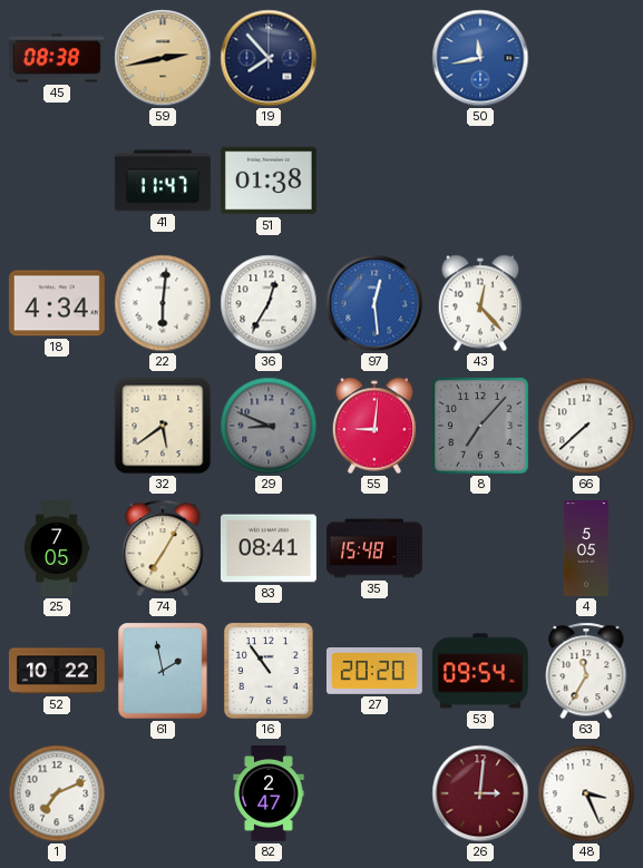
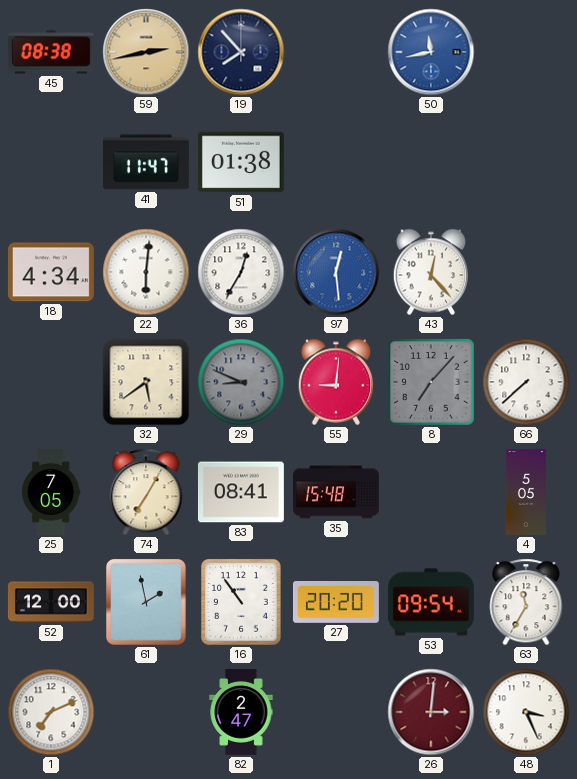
52: 10:22 -> 12:00
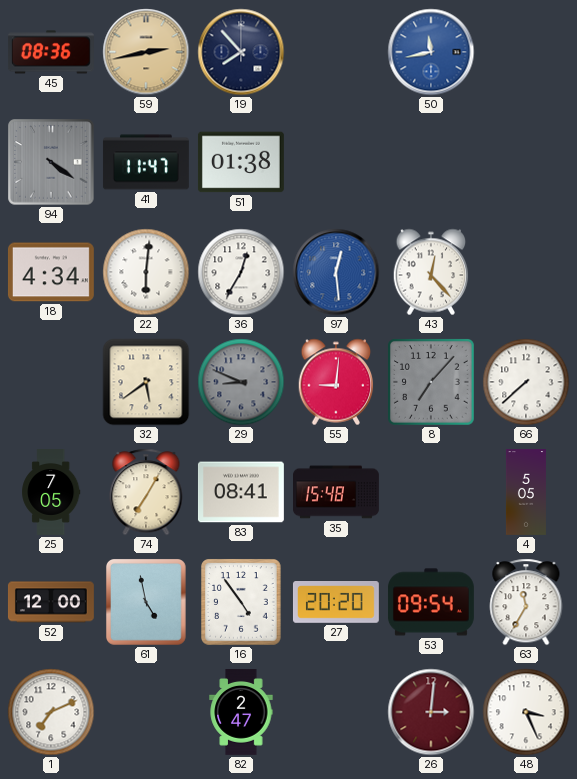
45: 08:38 -> 08:36
94: none -> 4:21
61: 1:58 -> 4:58
16: 10:54 -> 4:54
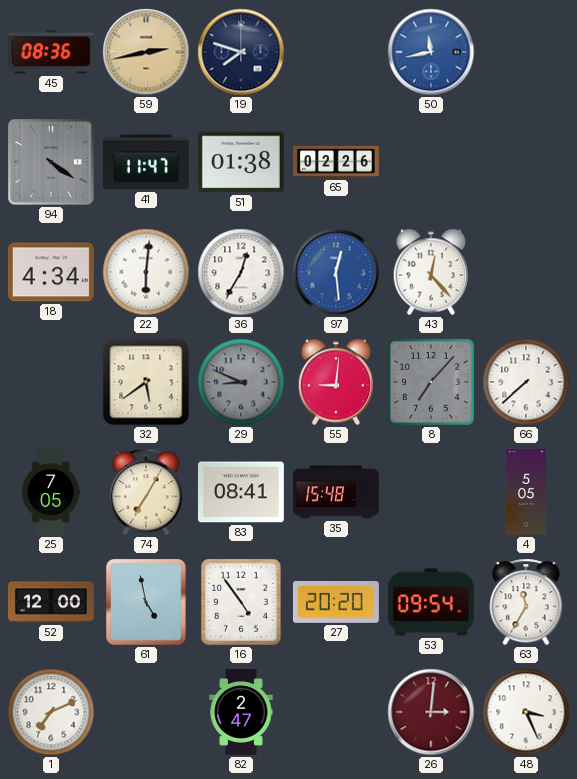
19: 7:53 -> 7:48
65: none -> 02:26
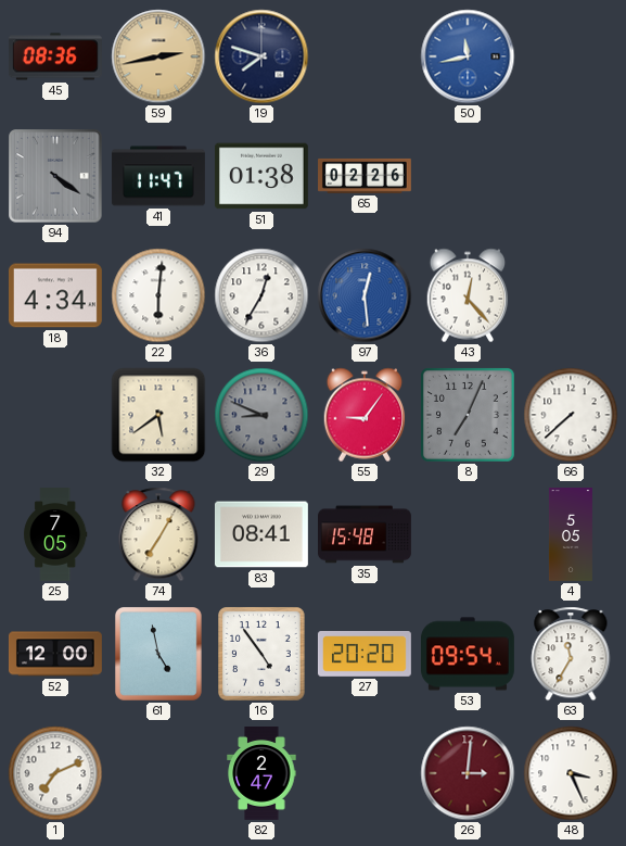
55: 9:01 -> 9:06
8: 7:07 -> 7:04
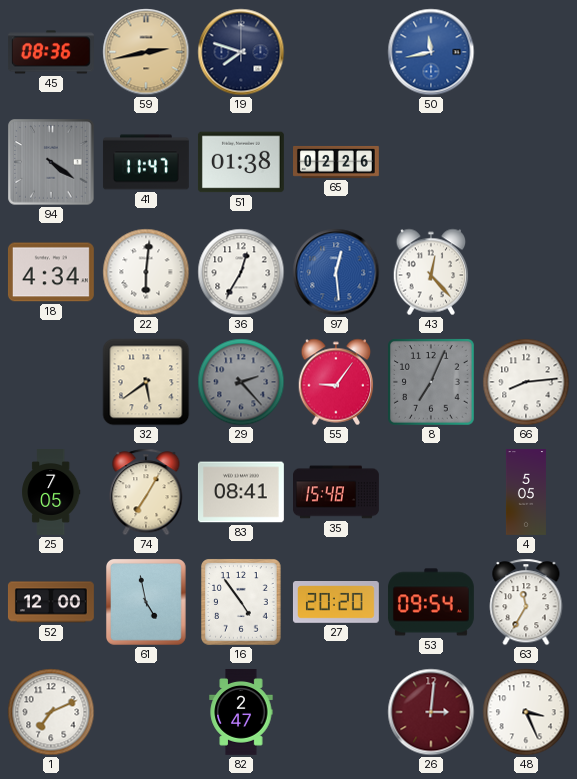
29: 8:49 -> 2:23
66: 7:38 -> 8:14
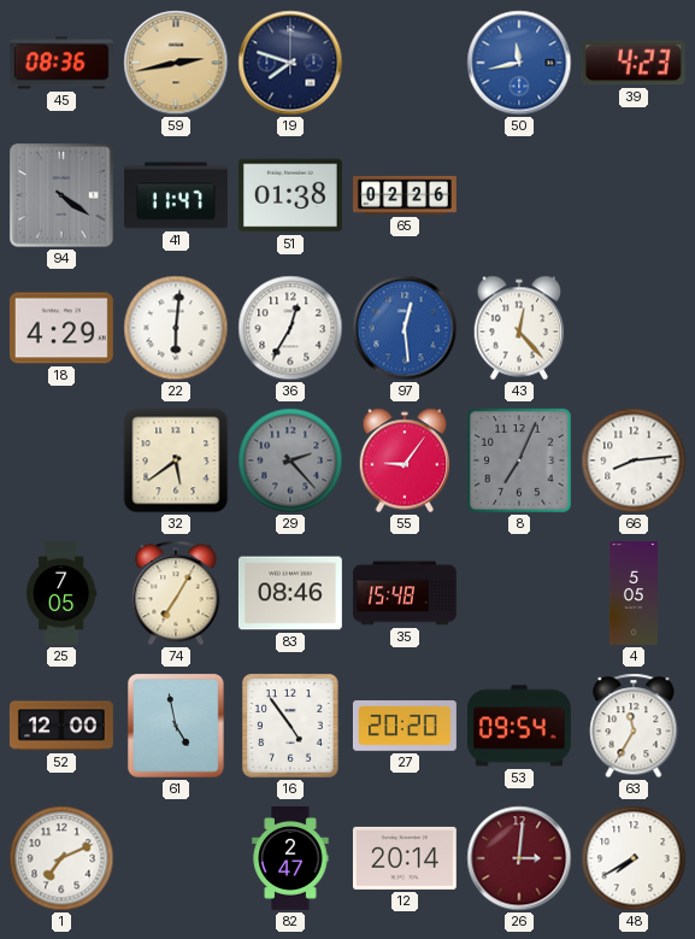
39: none -> 4:23
18: 4:34 -> 4:29
83: 08:41 -> 08:46
12: none -> 20:14
48: 3:26 -> 7:40
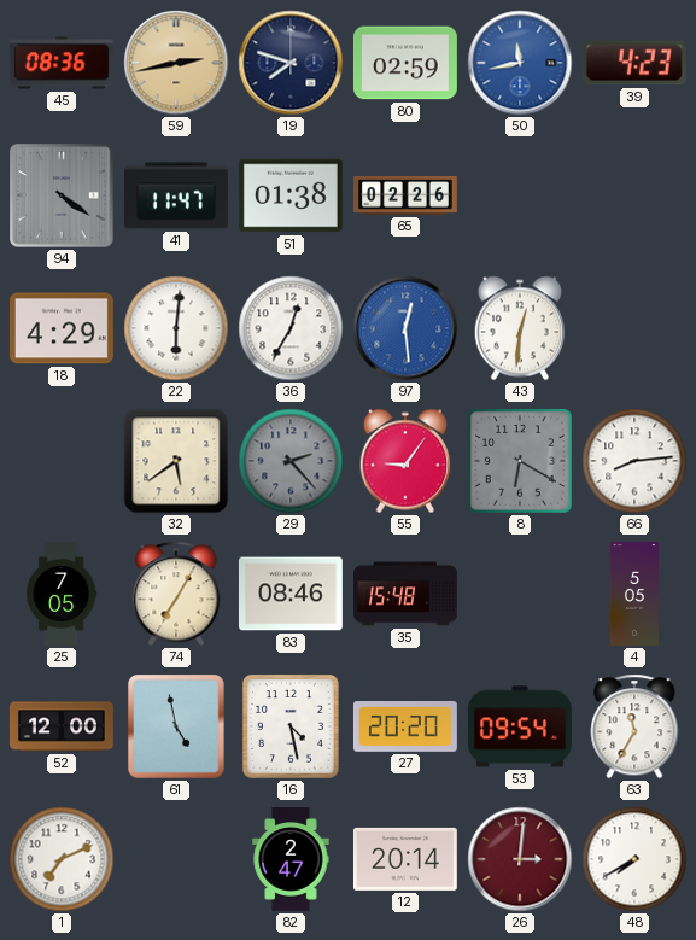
80: none -> 02:59
43: 12:23 -> 12:31
8: 7:04 -> 6:20
16: 4:54 -> 4:28
